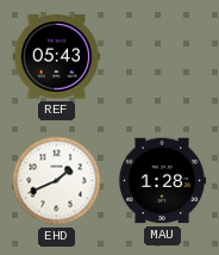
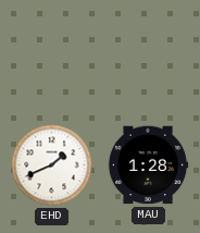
REF: 05:43 -> none
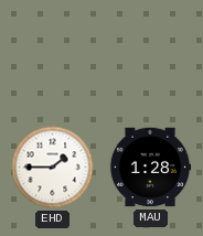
EHD: 1:41 -> 1:45
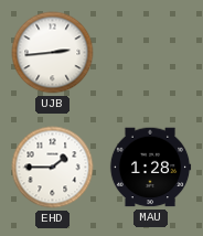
UJB: none -> 2:44
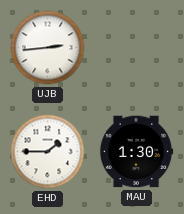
MAU: 1:28 -> 1:30
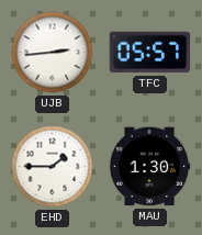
TFC: none -> 05:57
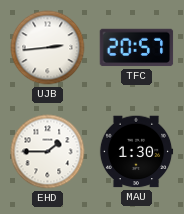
TFC: 05:57 -> 20:57
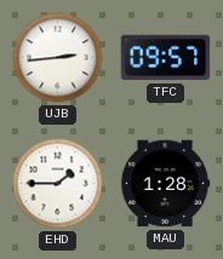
TFC: 20:57 -> 09:57
MAU: 1:30 -> 1:28
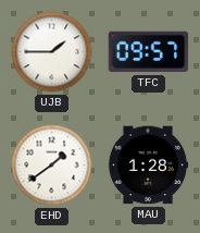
UJB: 2:44 -> 1:45
EHD: 1:45 -> 1:39
